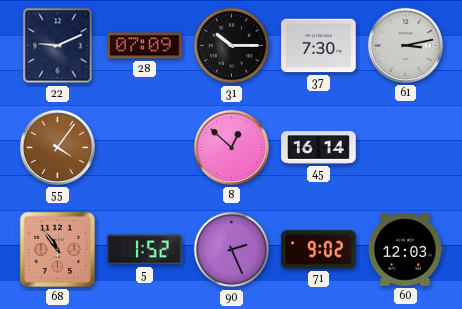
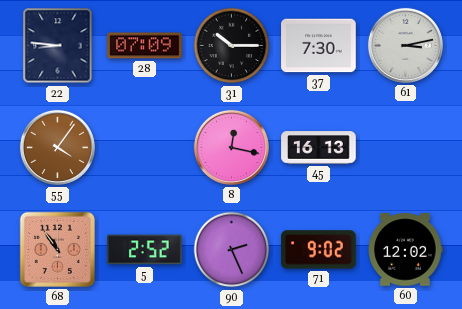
22: 9:11 -> 8:46
8: 12:52 -> 12:17
45: 16:14 -> 16:13
5: 1:52 -> 2:52
60: 12:03 -> 12:02
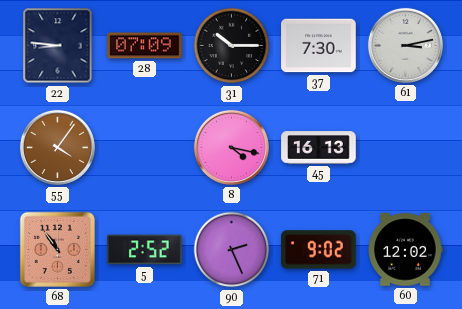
8: 12:17 -> 4:17
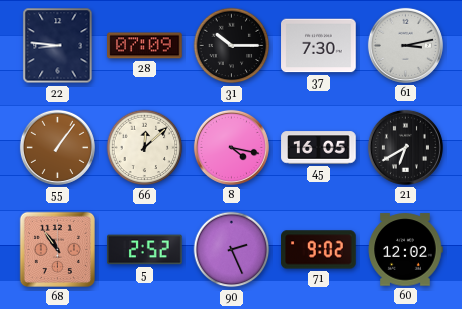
55: 4:06 -> 1:06
66: none -> 12:08
45: 16:13 -> 16:05
21: none -> 6:40
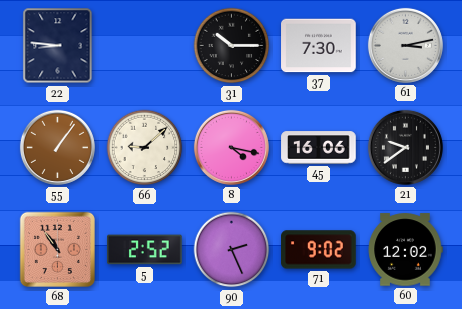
28: 07:09 -> none
66: 12:08 -> 9:08
45: 16:05 -> 16:06
21: 6:40 -> 9:39
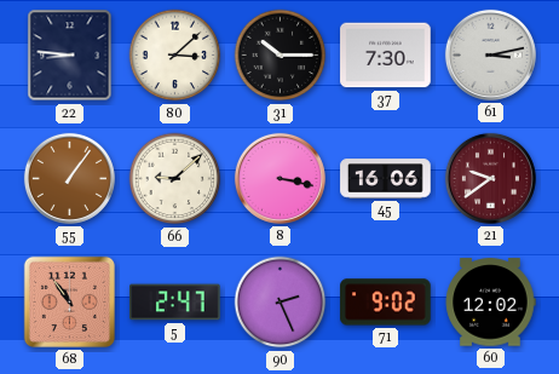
80: none -> 3:08
8: 4:17 -> 3:17
21 dial: black -> burgundy
5: 2:52 -> 2:47
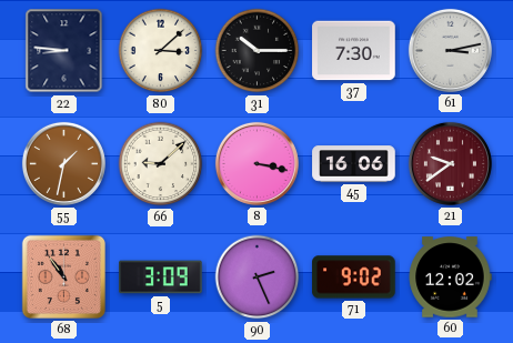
55: 1:06 -> 1:32
5: 2:47 -> 3:09
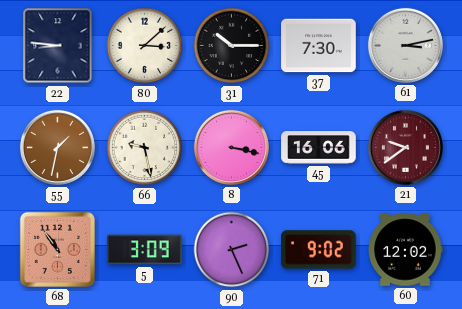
66: 9:08 -> 9:28
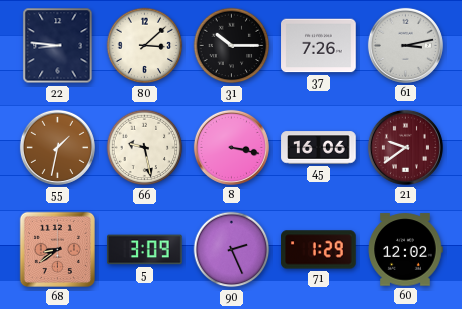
37: 7:30 -> 7:26
68: 10:54 -> 8:39
71: 9:02 -> 1:29
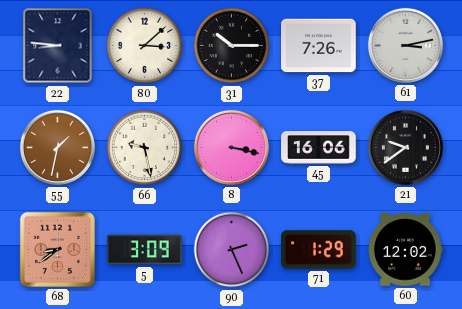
21 dial: burgundy -> black
